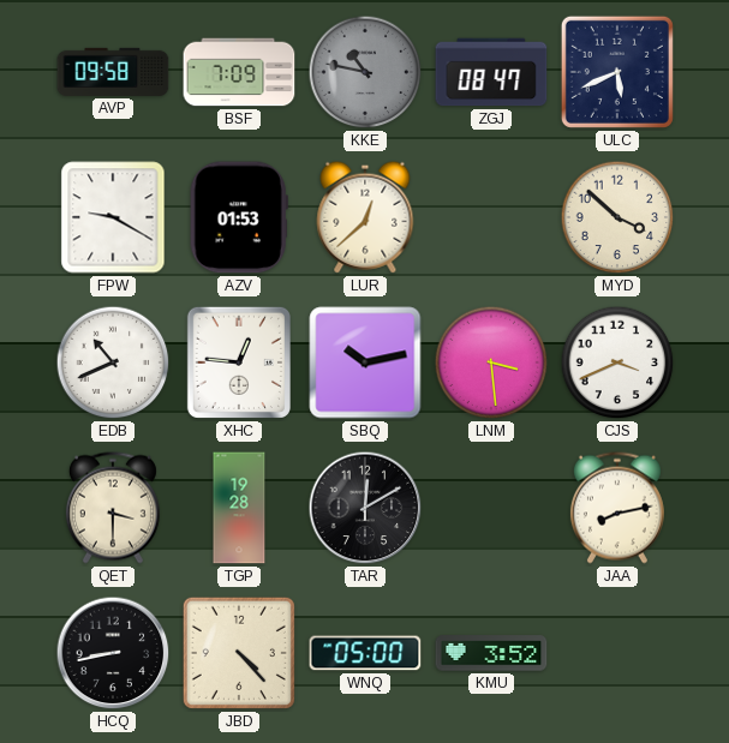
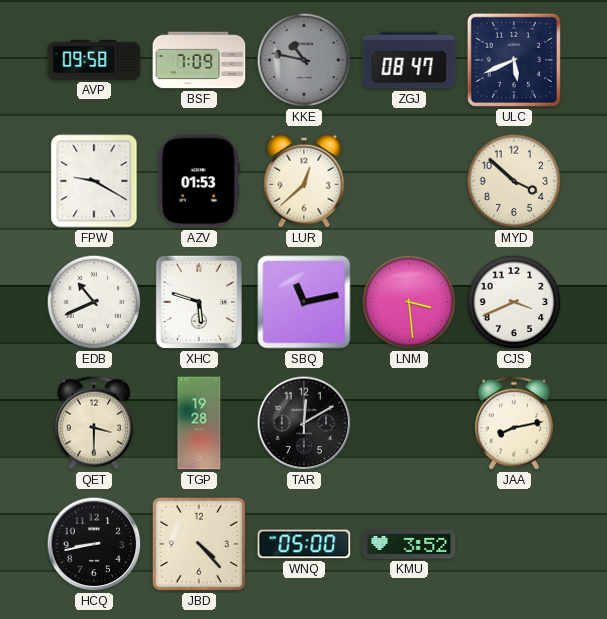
XHC: 12:46 -> 5:48
SBQ: 10:13 -> 11:13
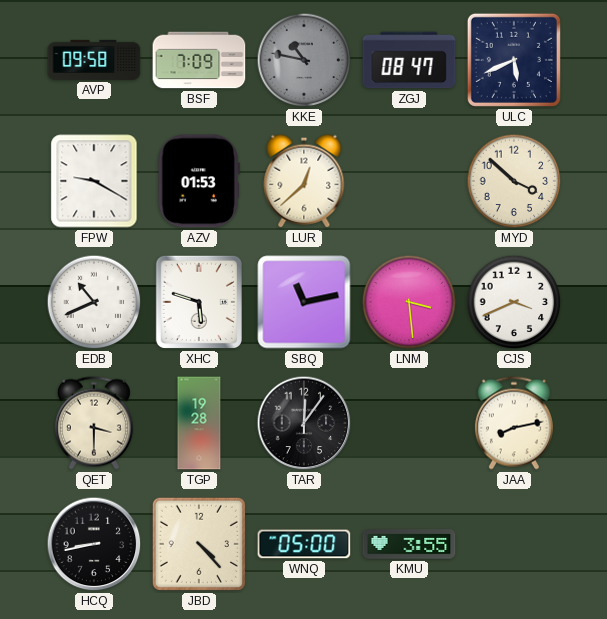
TAR: 12:10 -> 12:06
KMU: 3:52 -> 3:55
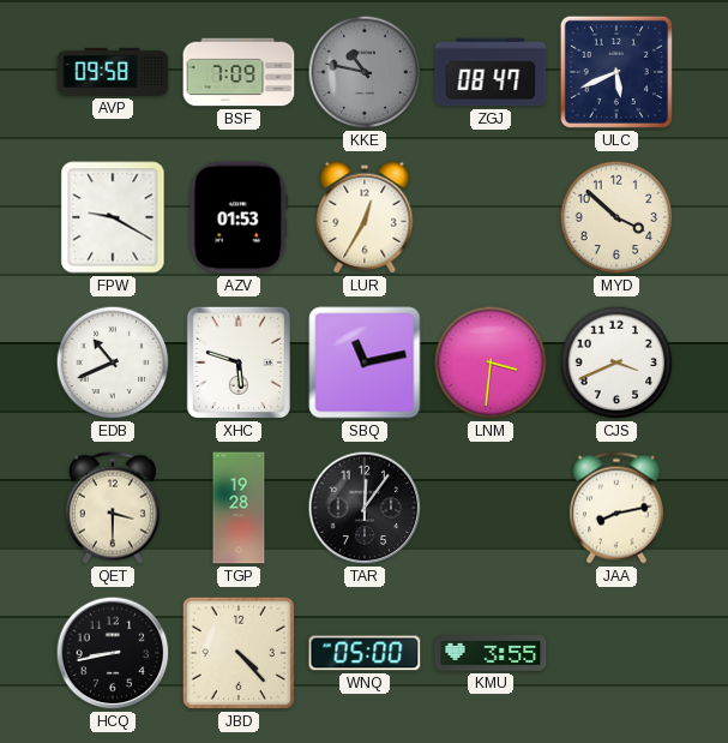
LUR: 12:38 -> 12:35
LNM: 3:29 -> 3:31
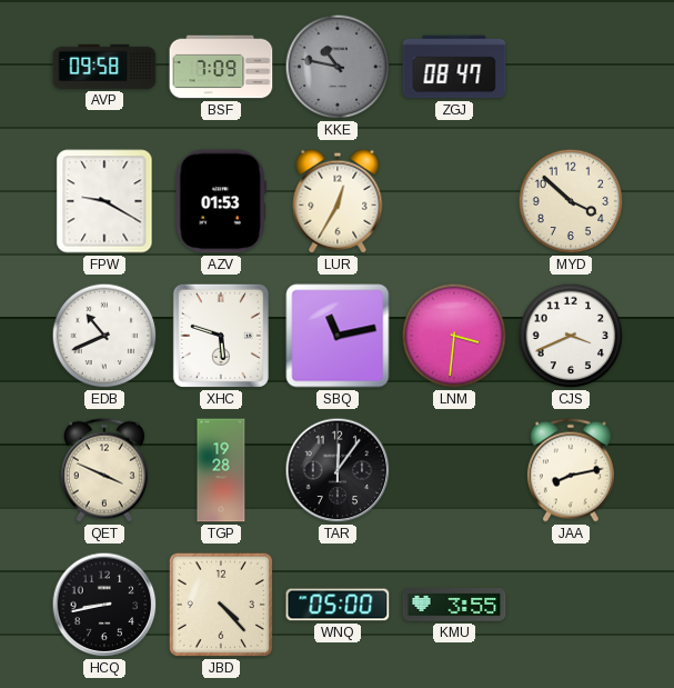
ULC: 5:41 -> none
QET: 3:30 -> 3:49
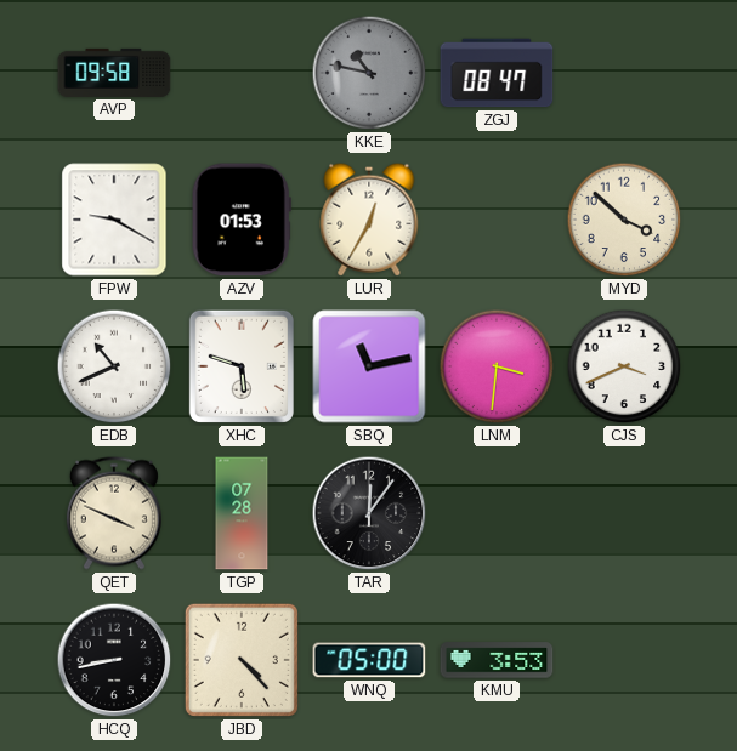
BSF: 7:09 -> none
TGP: 19:28 -> 07:28
JAA: 8:13 -> none
KMU: 3:55 -> 3:53
